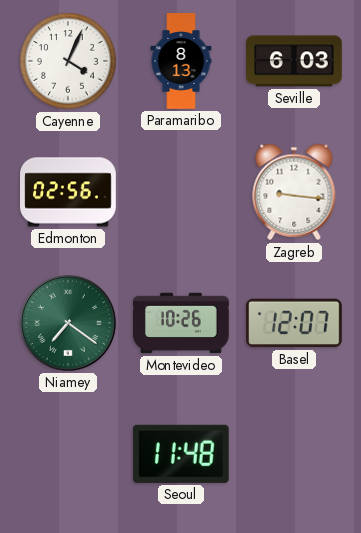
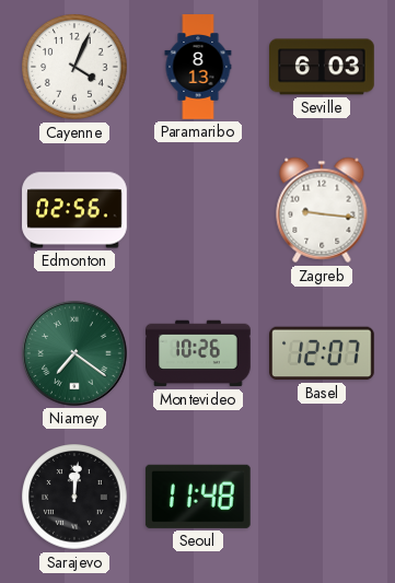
Sarajevo: none -> 12:01
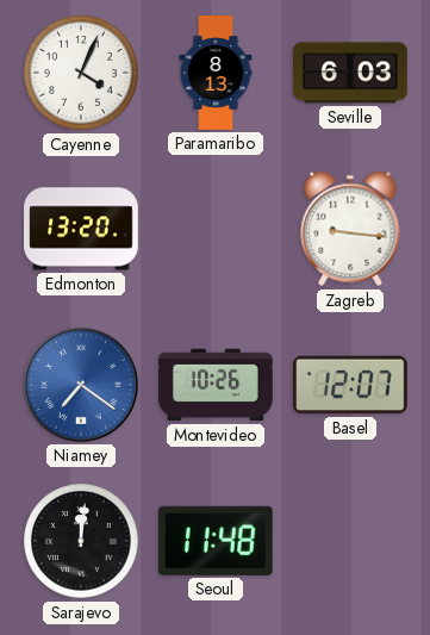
Edmonton: 02:56 -> 13:20
Niamey dial: green -> blue
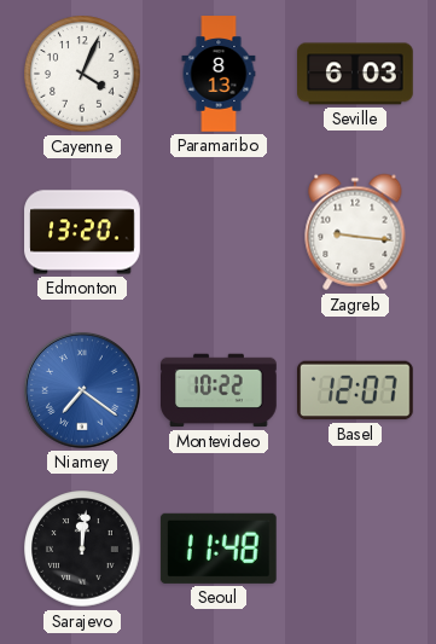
Montevideo: 10:26 -> 10:22
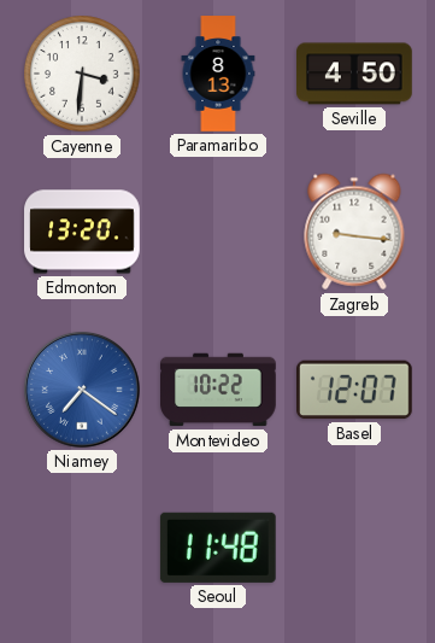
Cayenne: 4:04 -> 3:31
Seville: 6:03 -> 4:50
Sarajevo: 12:01 -> none
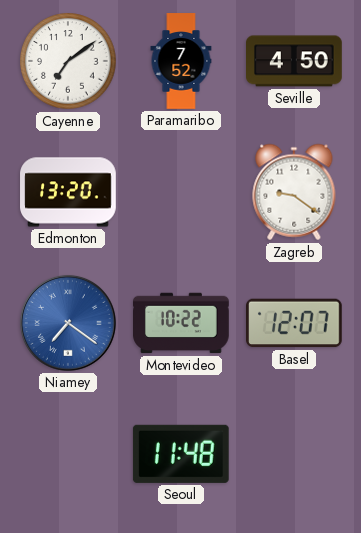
Cayenne: 3:31 -> 7:09
Paramaribo: 8:13 -> 7:52
Zagreb: 9:16 -> 9:21
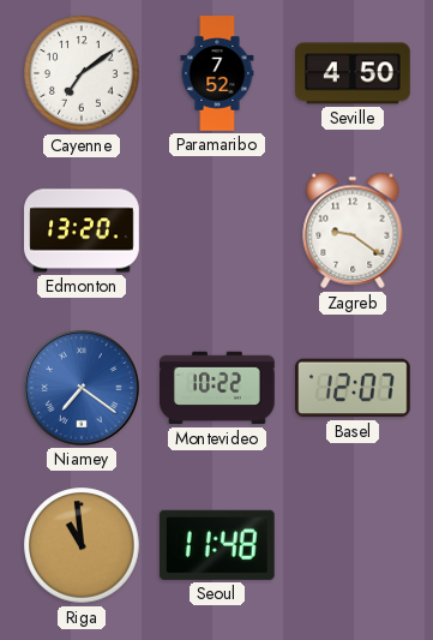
Riga: none -> 10:59
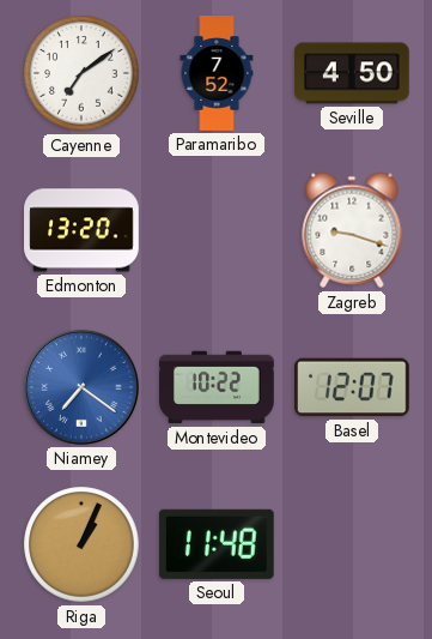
Zagreb: 9:21 -> 9:18
Riga: 10:59 -> 1:04
